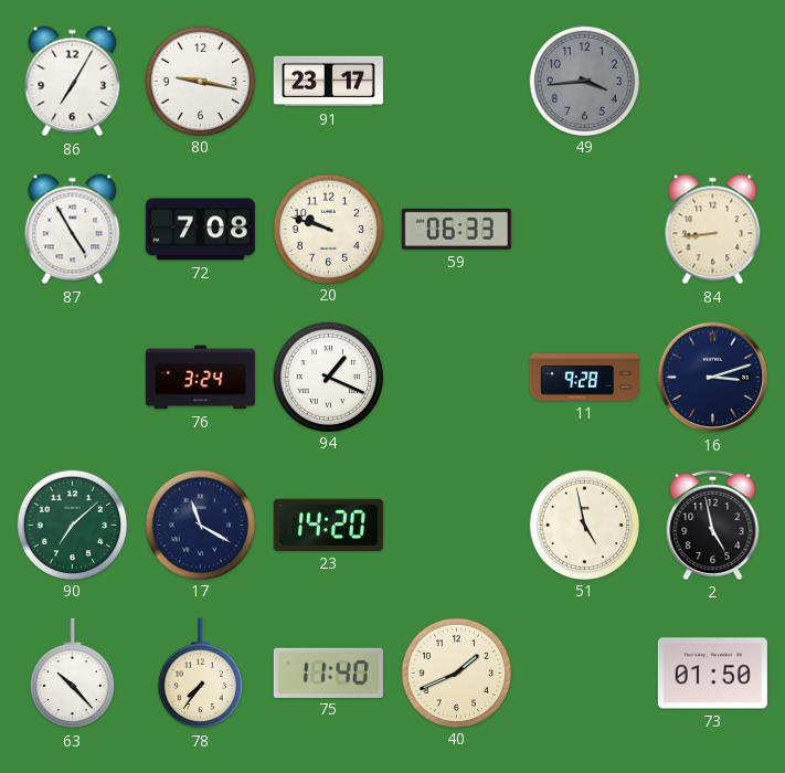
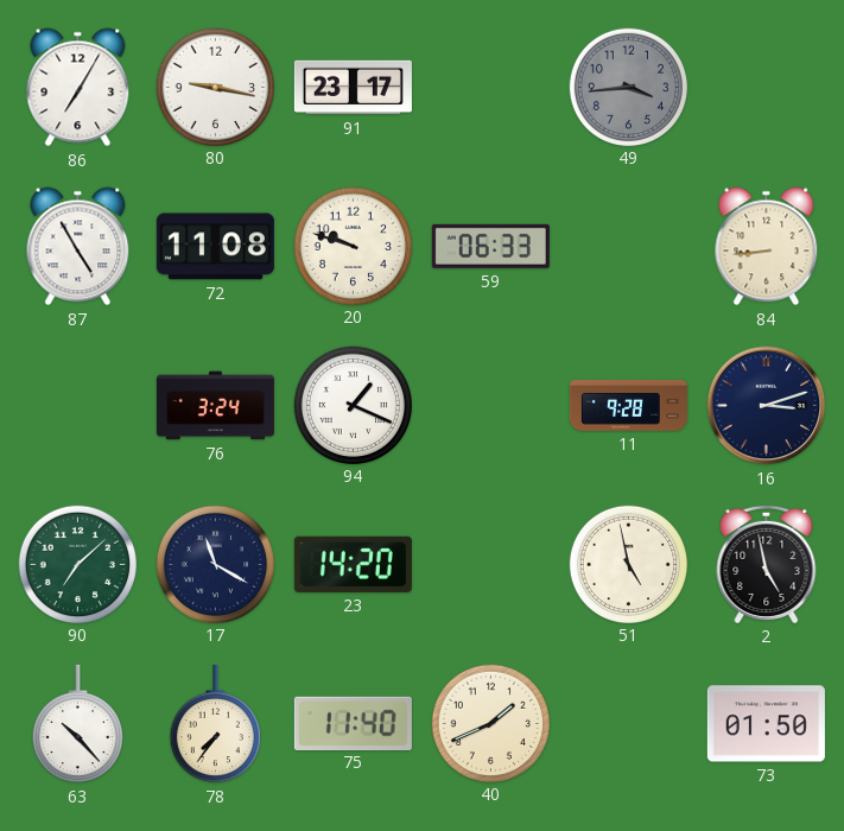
72: 7:08 -> 11:08
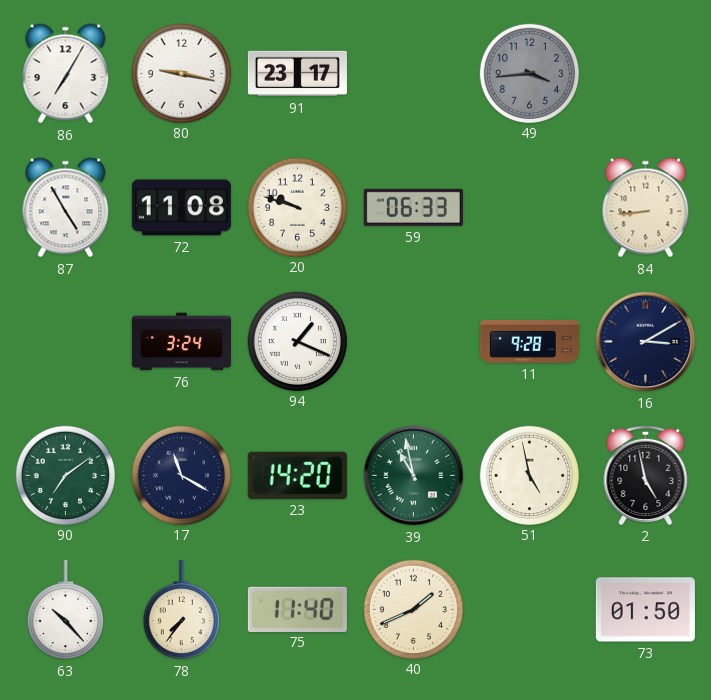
16: 3:12 -> 3:10
90: 7:08 -> 7:09
39: none -> 10:58
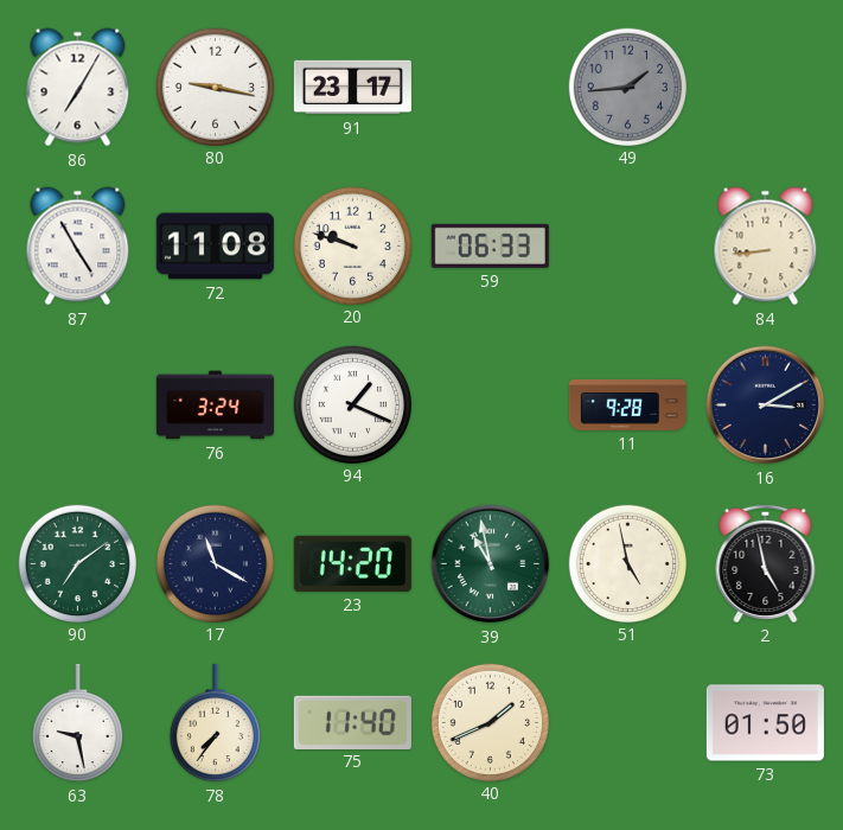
49: 3:44 -> 1:44
63: 10:23 -> 9:28
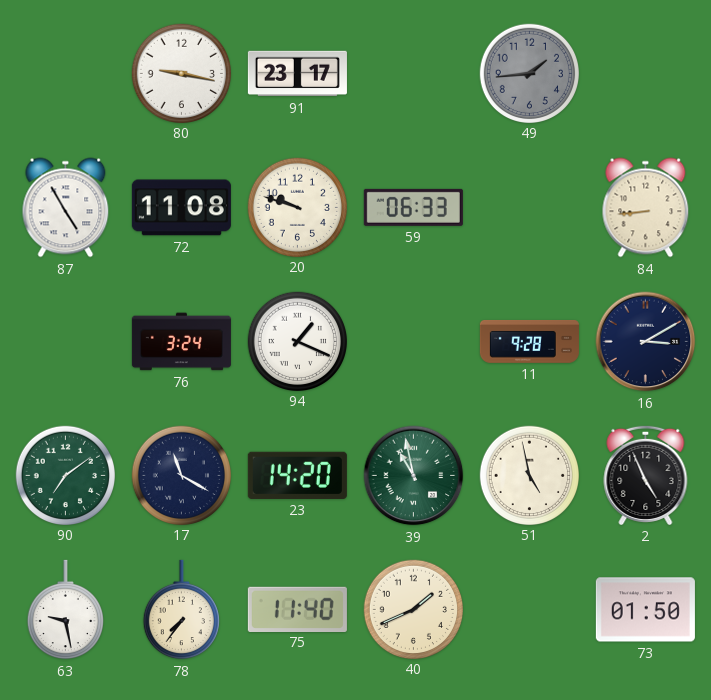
86: 7:05 -> none
2: 4:58 -> 4:56
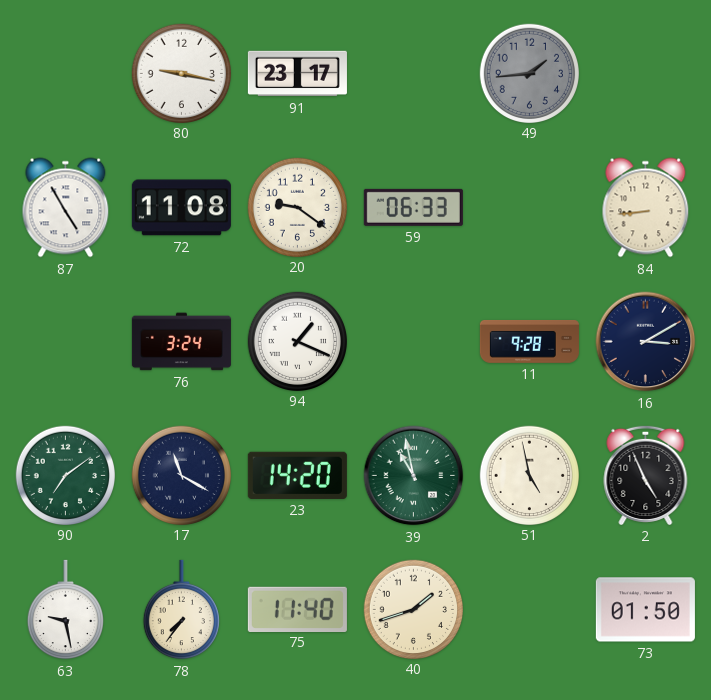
20: 9:48 -> 9:21
40: 1:41 -> 1:42
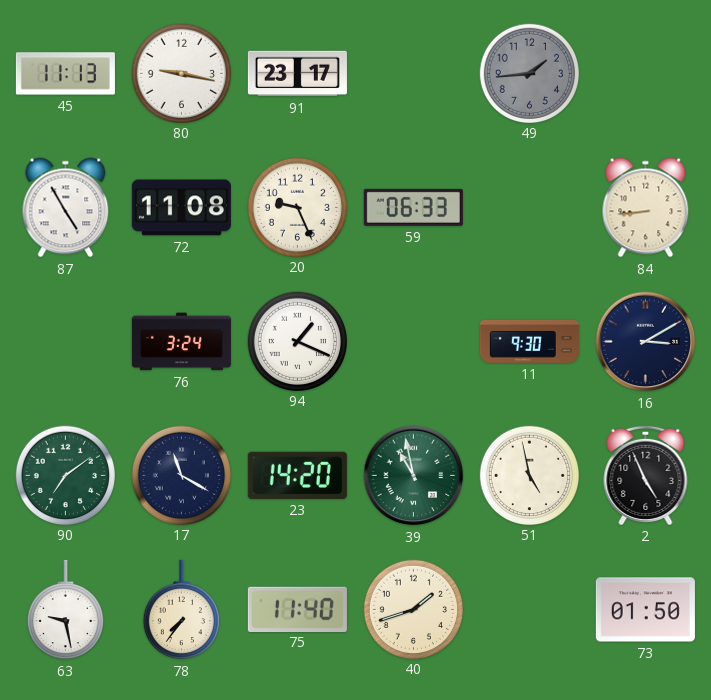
45: none -> 11:13
20: 9:21 -> 9:26
11: 9:28 -> 9:30
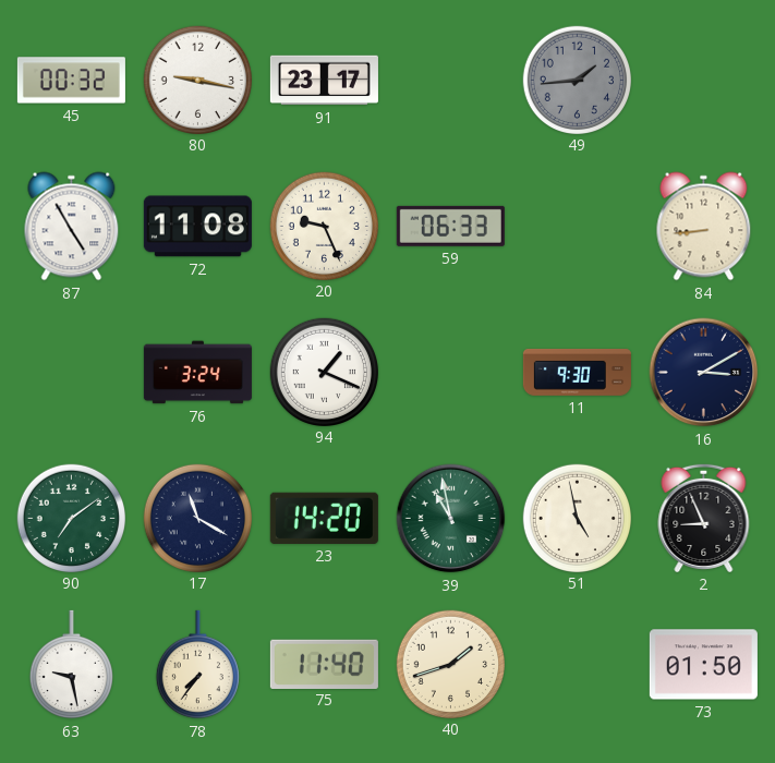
45: 11:13 -> 00:32
2: 4:56 -> 8:56
